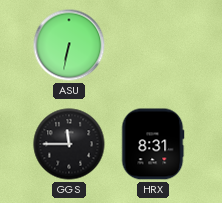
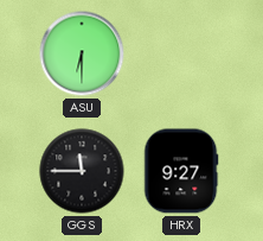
ASU: 6:32 -> 6:30
HRX: 8:31 -> 9:27
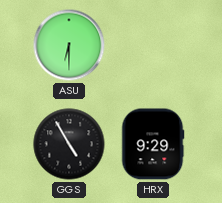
GGS: 11:45 -> 4:55
HRX: 9:27 -> 9:29
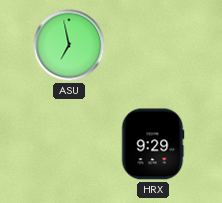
ASU: 6:30 -> 6:58
GGS: 4:55 -> none
